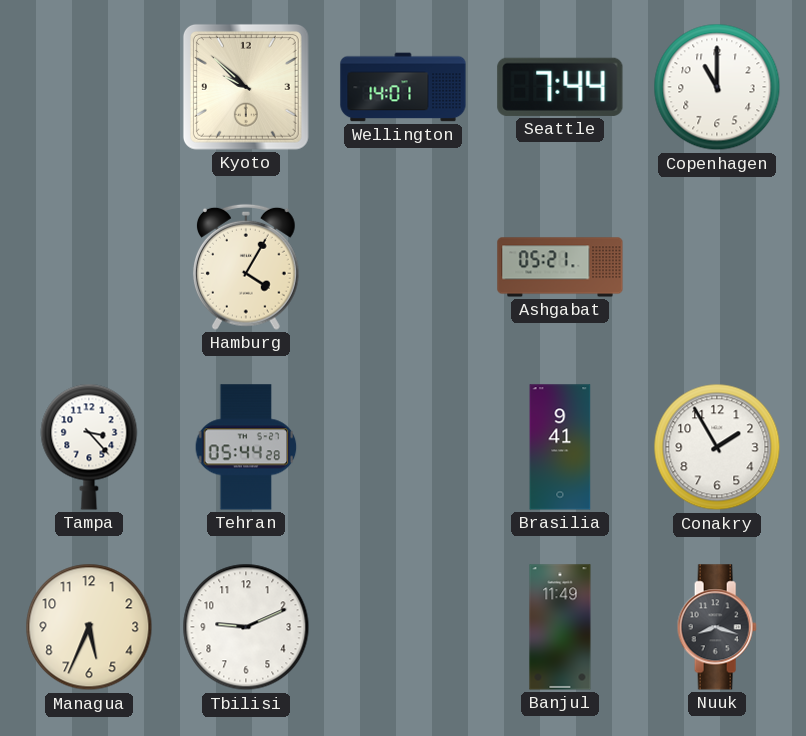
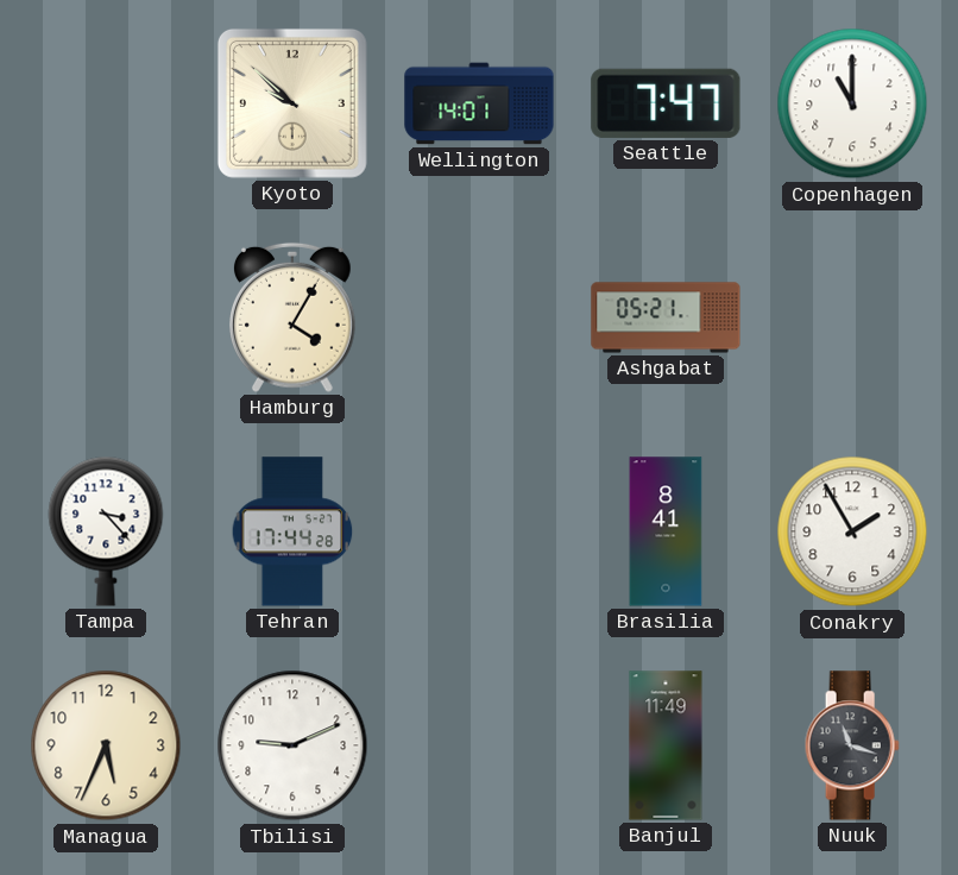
Seattle: 7:44 -> 7:47
Tehran: 05:44 -> 17:44
Brasilia: 9:41 -> 8:41
Nuuk: 8:18 -> 11:18
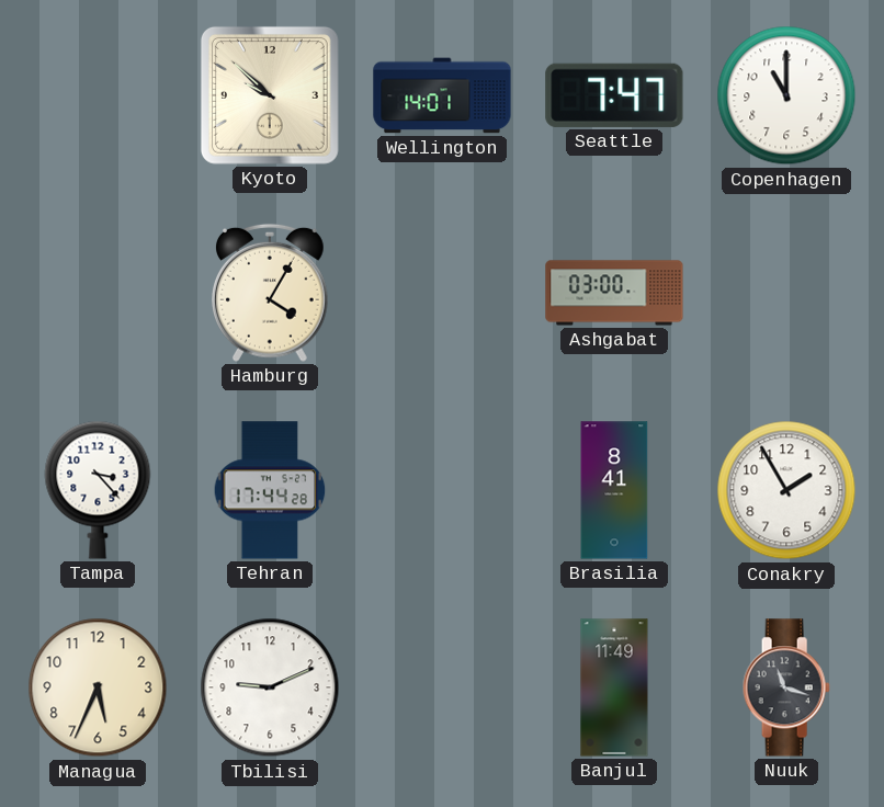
Ashgabat: 05:21 -> 03:00
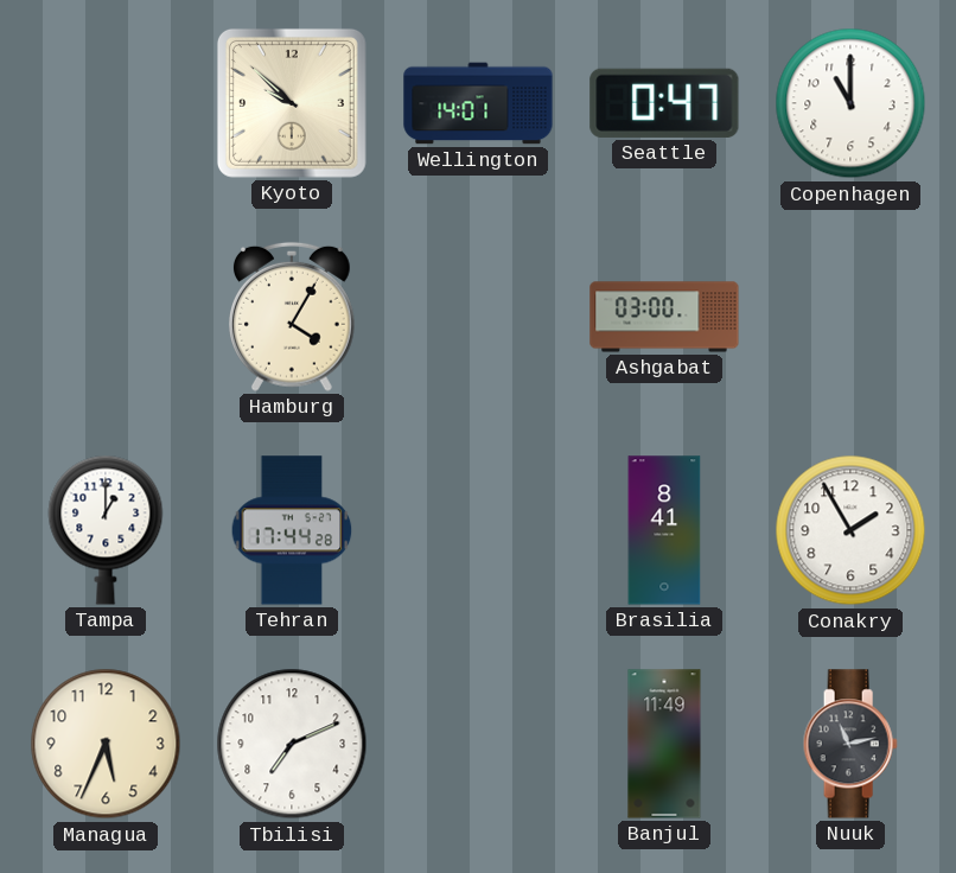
Seattle: 7:47 -> 0:47
Tampa: 3:23 -> 1:00
Tbilisi: 9:11 -> 7:11
Nuuk: 11:18 -> 11:13
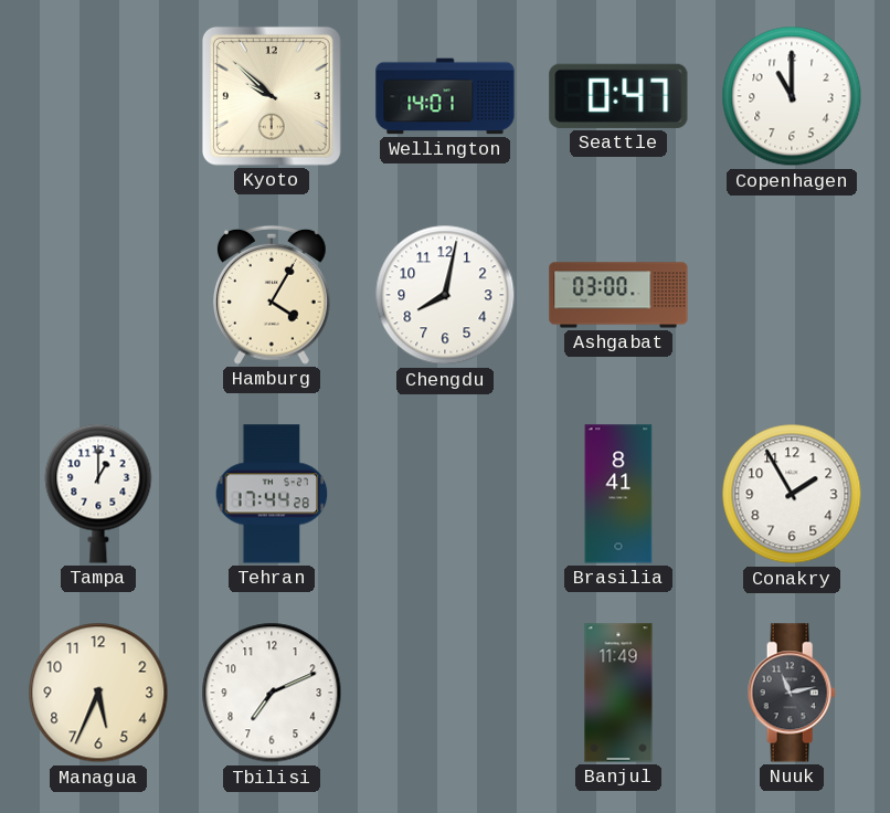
Chengdu: none -> 8:02
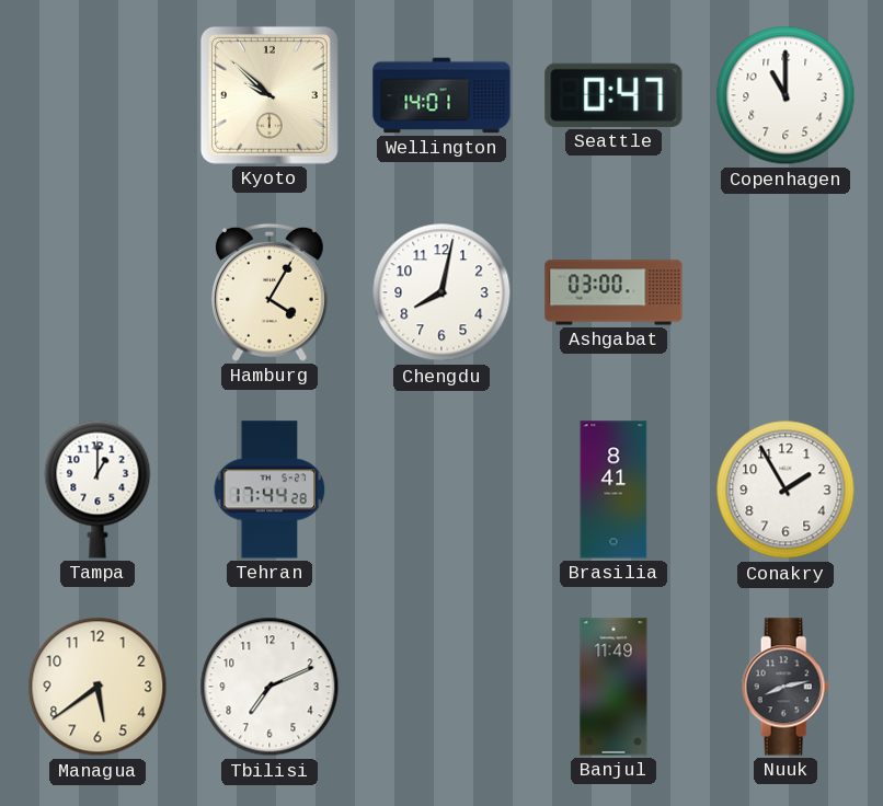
Managua: 5:34 -> 5:39
Nuuk: 11:13 -> 8:13
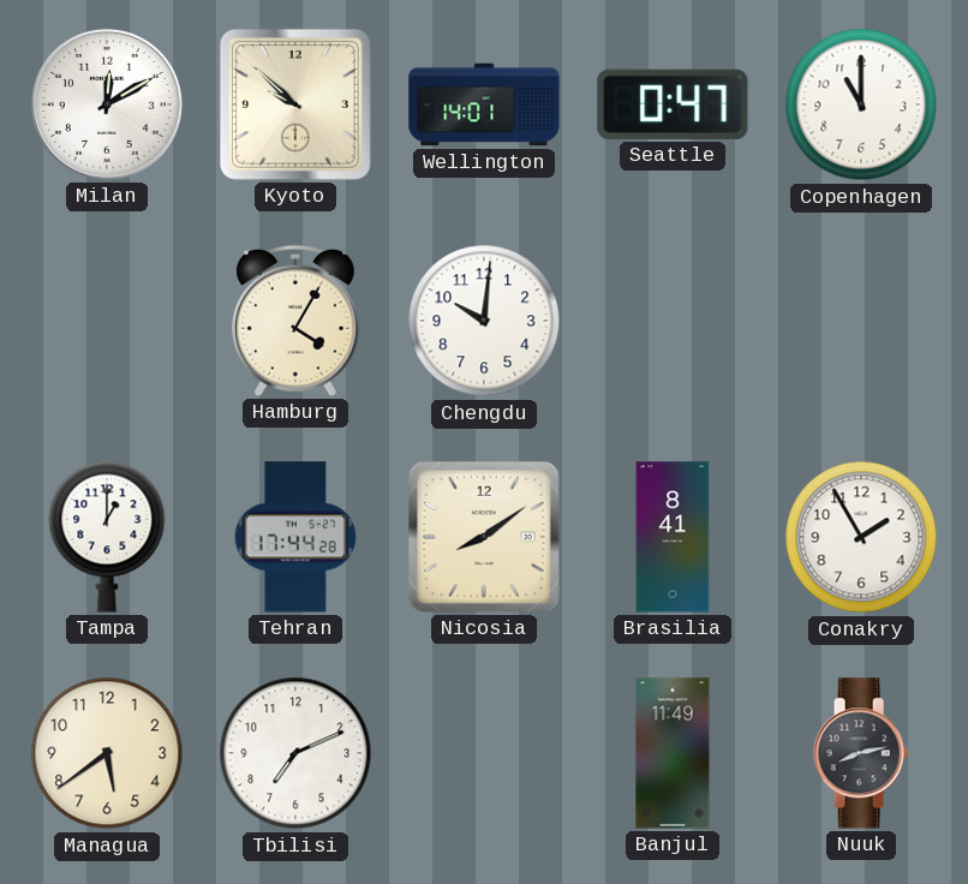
Milan: none -> 12:10
Chengdu: 8:02 -> 10:01
Ashgabat: 03:00 -> none
Nicosia: none -> 8:09
